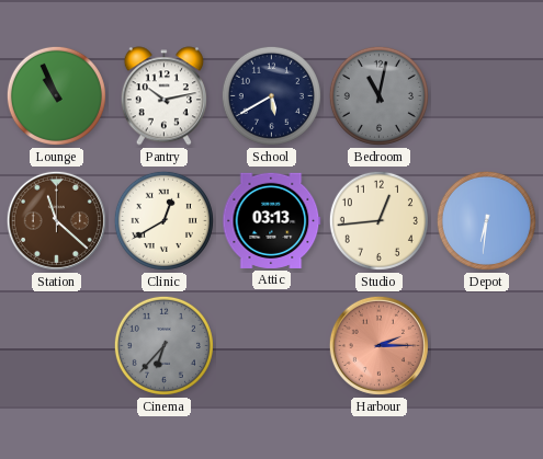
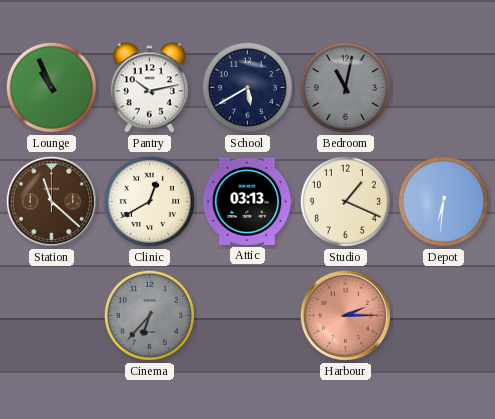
Studio: 12:44 -> 1:19
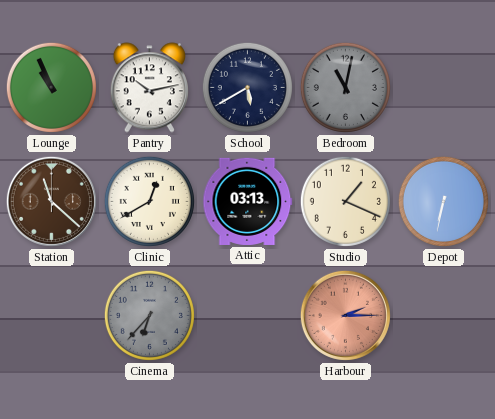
Depot: 6:31 -> 6:32
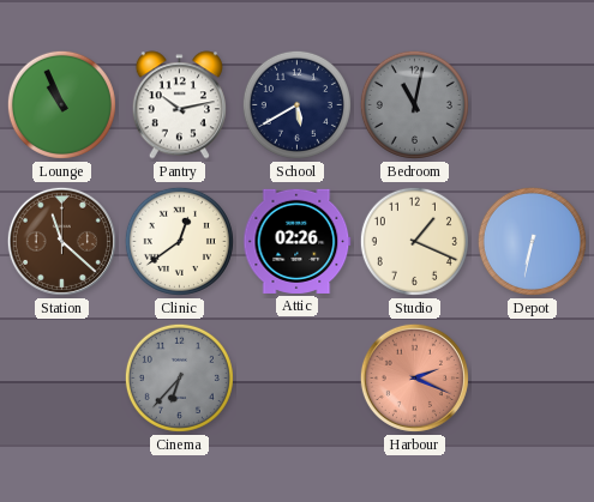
Clinic: 12:40 -> 12:39
Attic: 03:13 -> 02:26
Harbour: 2:15 -> 2:19
